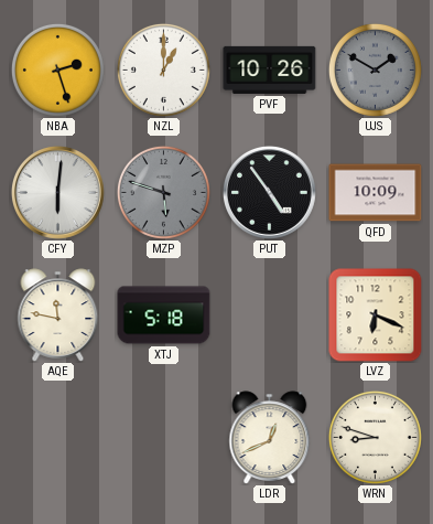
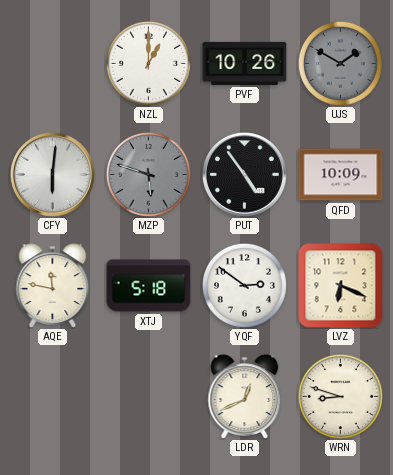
NBA: 2:27 -> none
YQF: none -> 2:51
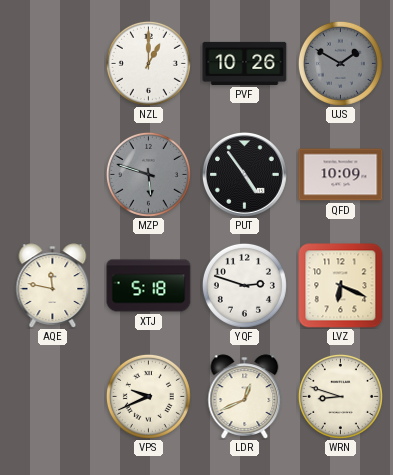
CFY: 6:01 -> none
YQF: 2:51 -> 2:48
VPS: none -> 9:41
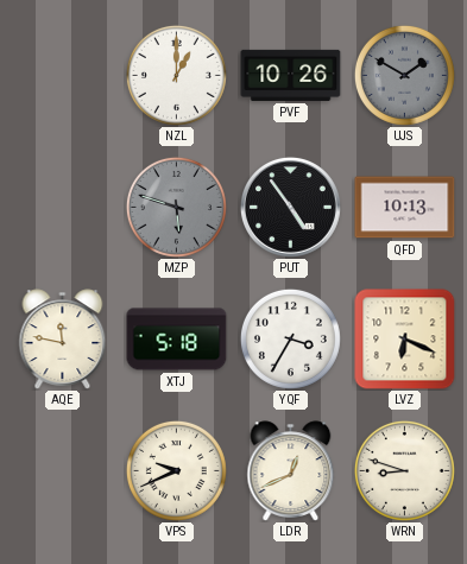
QFD: 10:09 -> 10:13
YQF: 2:48 -> 3:35
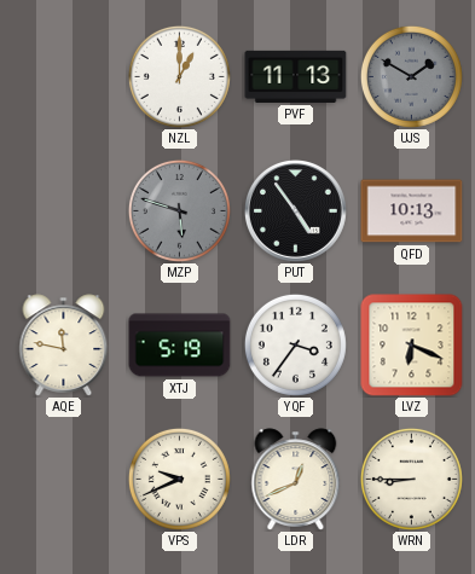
PVF: 10:26 -> 11:13
XTJ: 5:18 -> 5:19
YQF: 3:35 -> 3:36
WRN: 8:48 -> 8:45
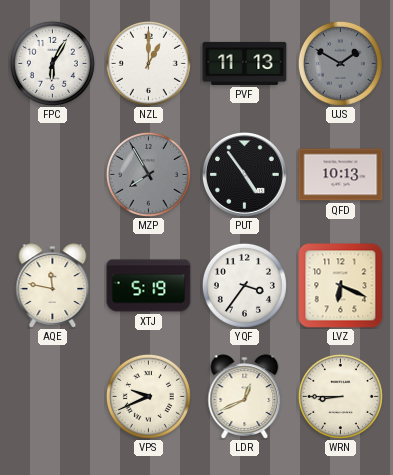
FPC: none -> 6:05
MZP: 5:48 -> 7:55
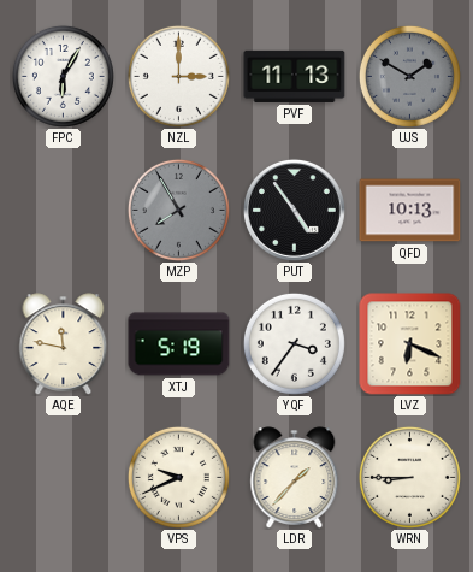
NZL: 1:00 -> 3:00
LDR: 12:41 -> 1:37
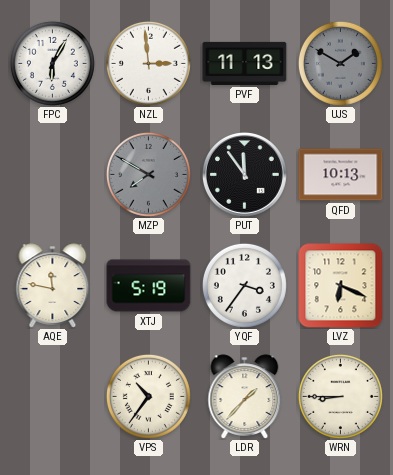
NZL: 3:00 -> 2:59
MZP: 7:55 -> 7:50
PUT: 4:54 -> 11:54
VPS: 9:41 -> 10:36
